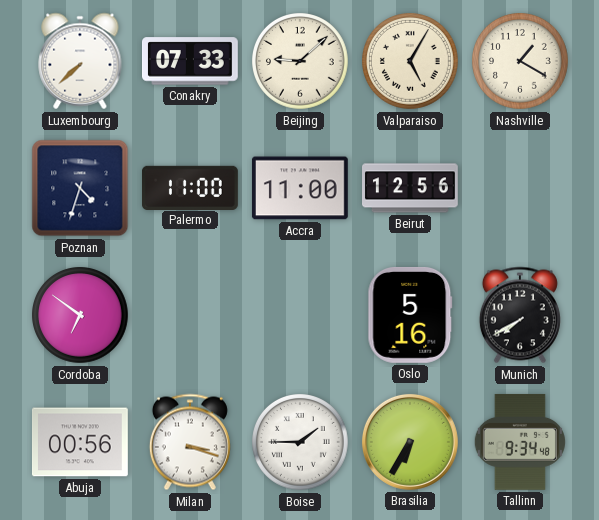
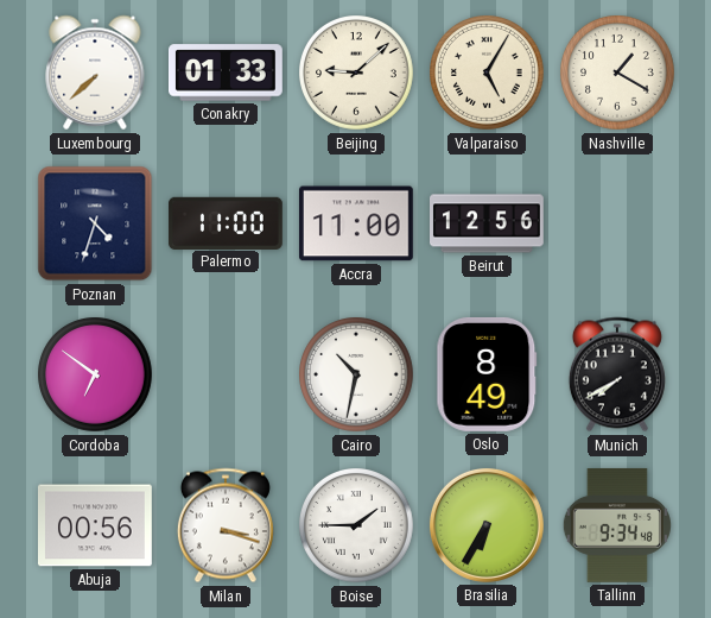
Conakry: 07:33 -> 01:33
Cairo: none -> 10:32
Oslo: 5:16 -> 8:49
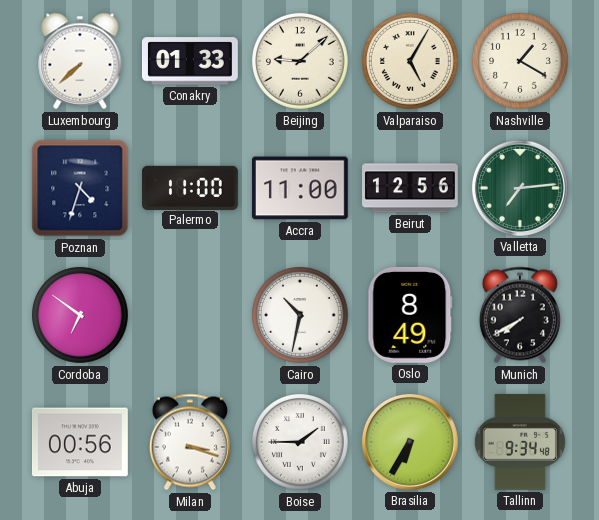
Valletta: none -> 7:14
